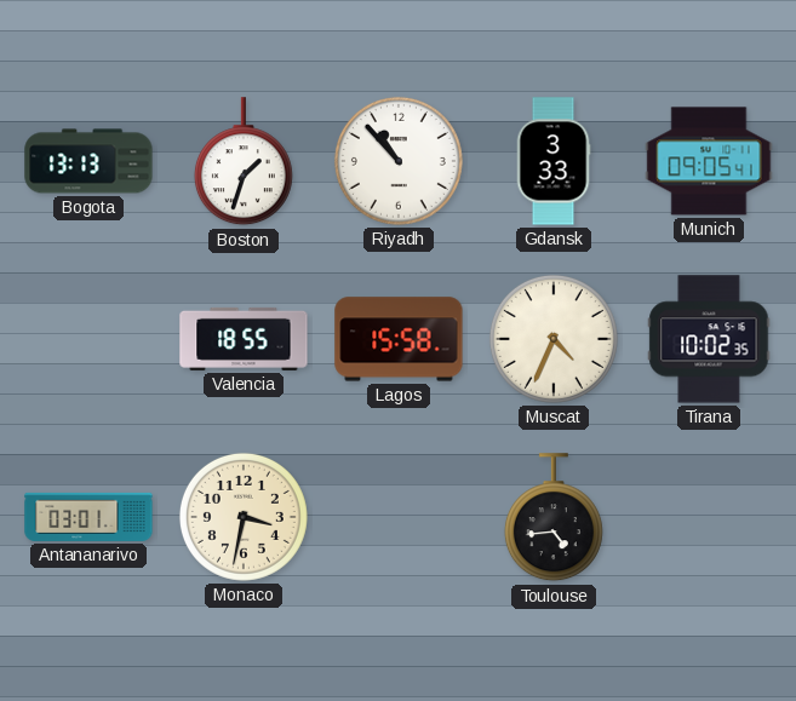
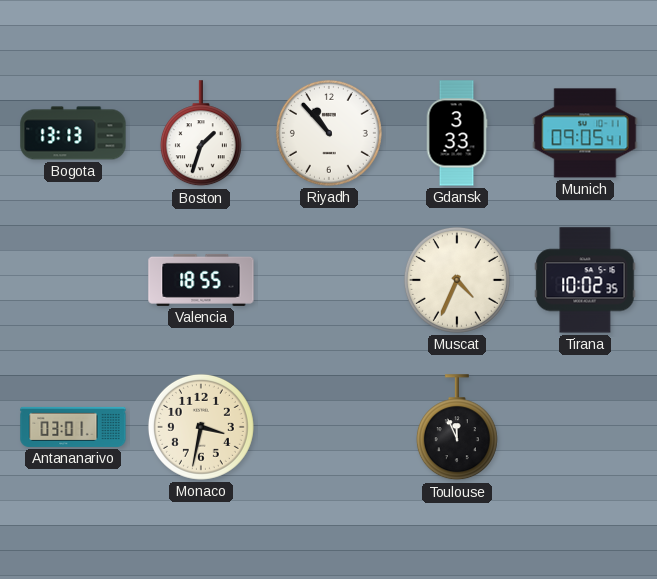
Lagos: 15:58 -> none
Toulouse: 4:44 -> 11:56
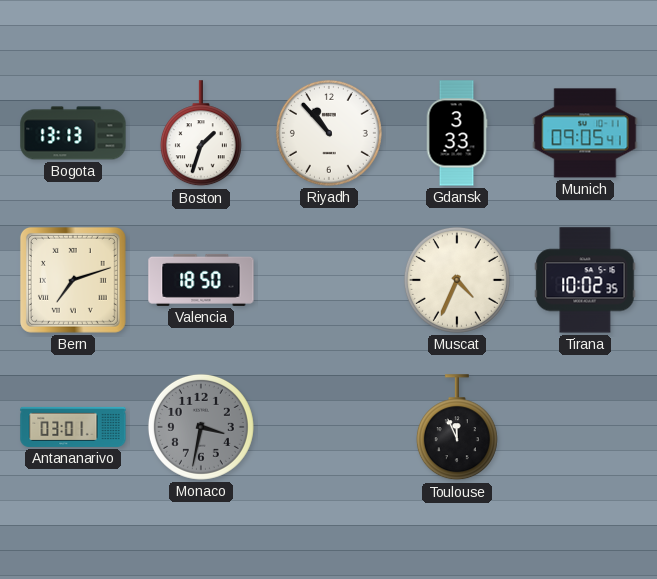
Bern: none -> 7:12
Valencia: 18:55 -> 18:50
Monaco dial: cream -> grey
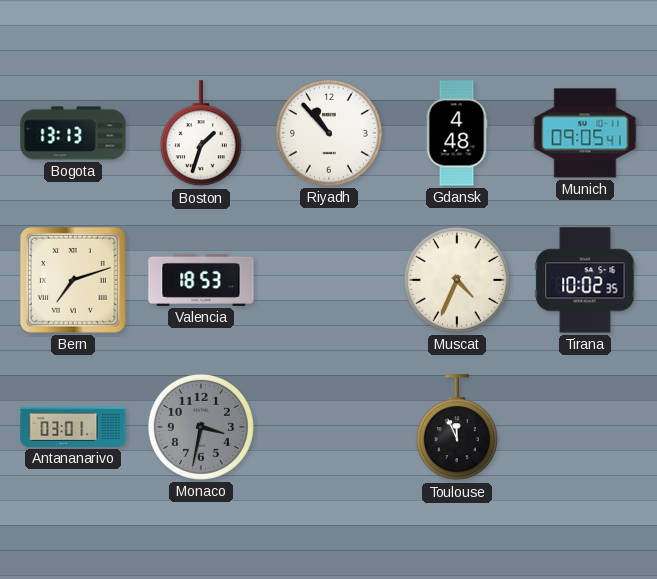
Gdansk: 3:33 -> 4:48
Valencia: 18:50 -> 18:53
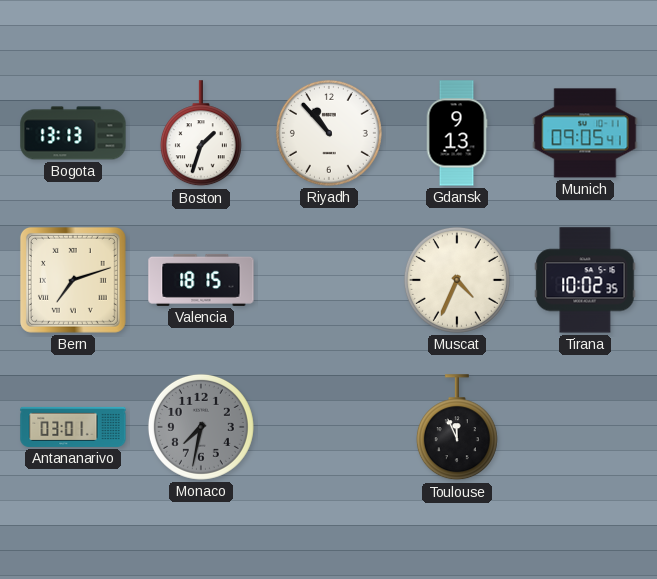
Gdansk: 4:48 -> 9:13
Valencia: 18:53 -> 18:15
Monaco: 3:32 -> 7:32
